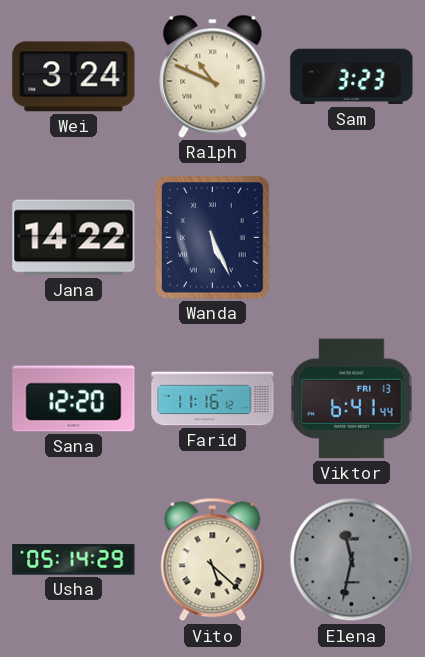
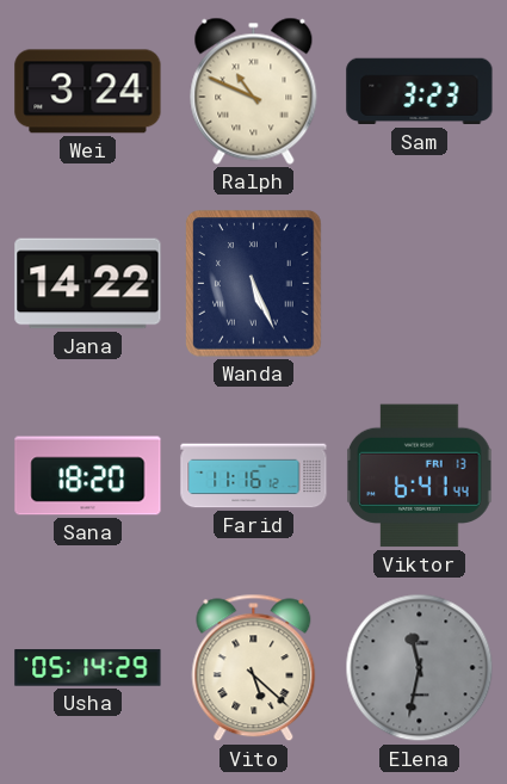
Sana: 12:20 -> 18:20
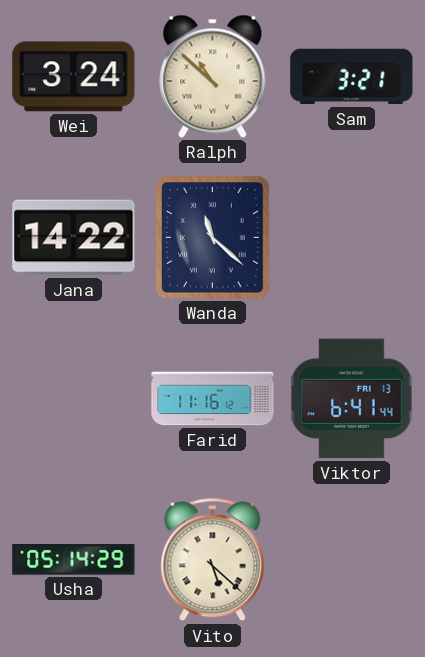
Ralph: 10:49 -> 10:52
Sam: 3:23 -> 3:21
Wanda: 5:26 -> 11:22
Sana: 18:20 -> none
Elena: 11:32 -> none
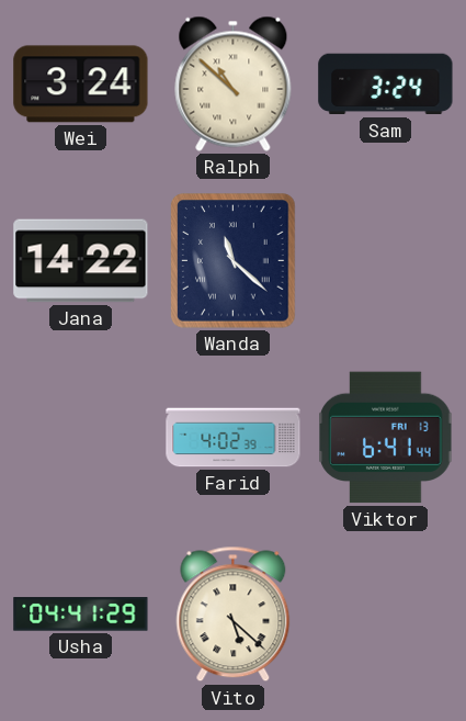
Sam: 3:21 -> 3:24
Farid: 11:16 -> 4:02
Usha: 05:14 -> 04:41
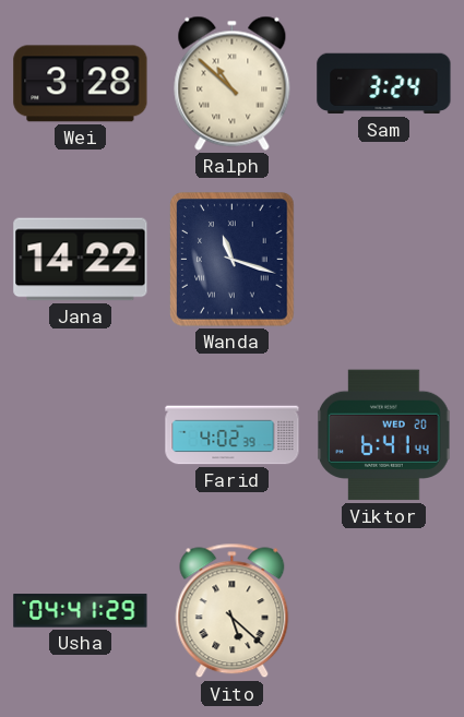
Wei: 3:24 -> 3:28
Wanda: 11:22 -> 11:18
Viktor date: FRI 13 -> WED 20
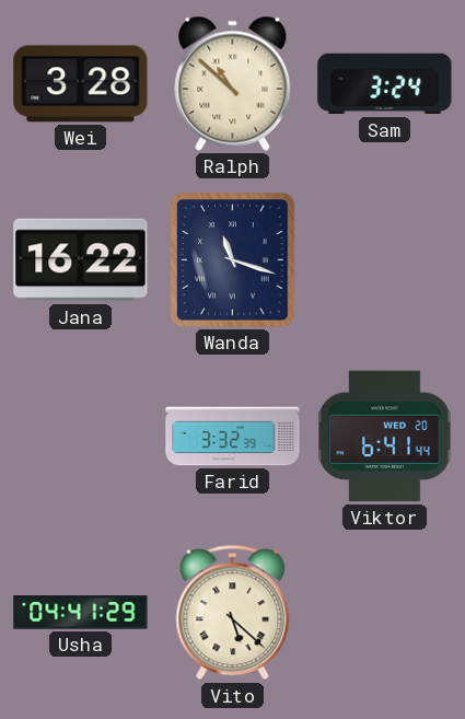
Jana: 14:22 -> 16:22
Farid: 4:02 -> 3:32
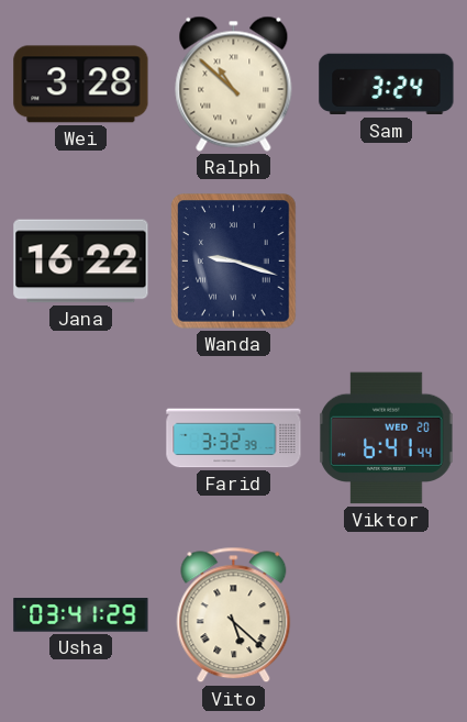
Wanda: 11:18 -> 9:18
Usha: 04:41 -> 03:41
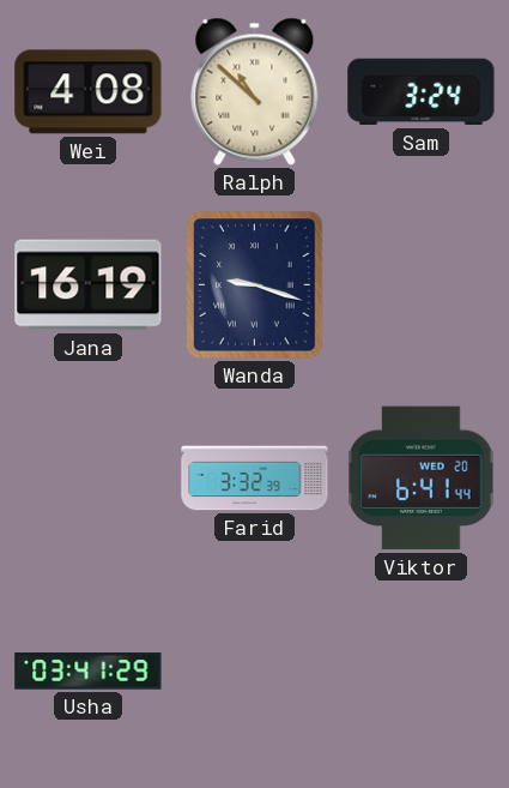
Wei: 3:28 -> 4:08
Jana: 16:22 -> 16:19
Vito: 5:22 -> none
